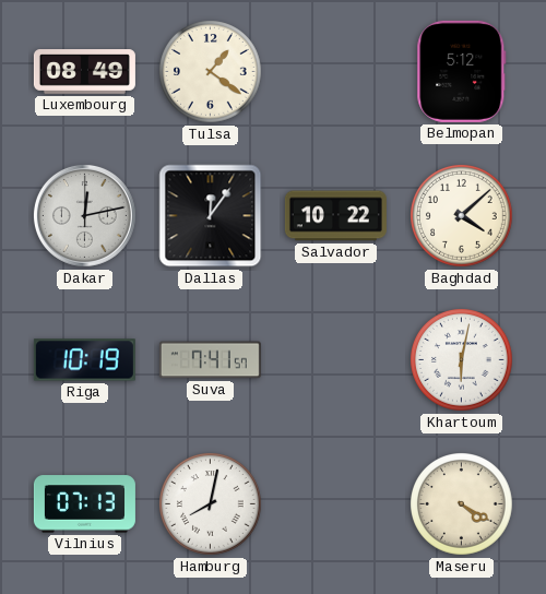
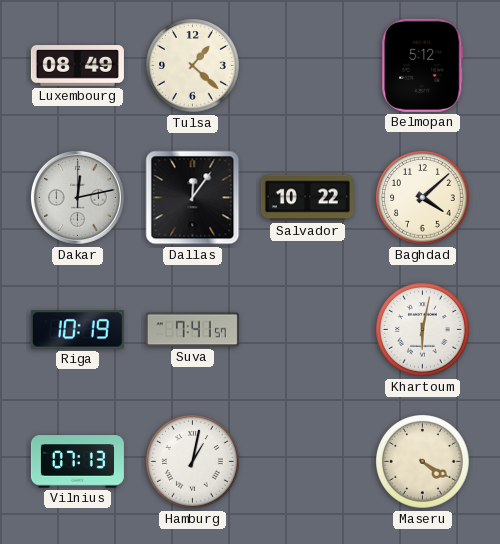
Tulsa: 1:21 -> 1:22
Hamburg: 8:02 -> 1:02
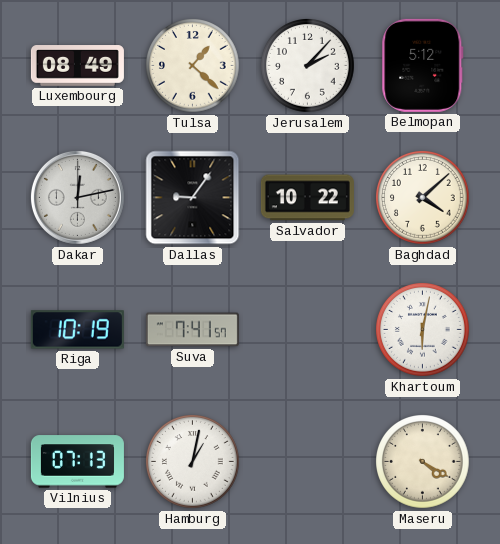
Jerusalem: none -> 2:07
Dallas: 12:06 -> 9:06
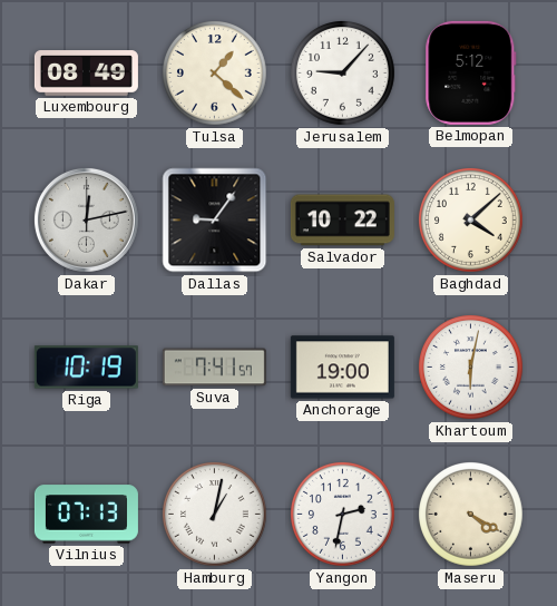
Jerusalem: 2:07 -> 9:07
Anchorage: none -> 19:00
Yangon: none -> 2:32
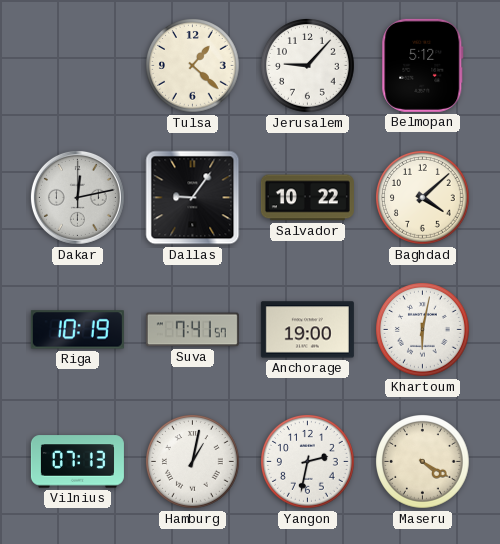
Luxembourg: 08:49 -> none
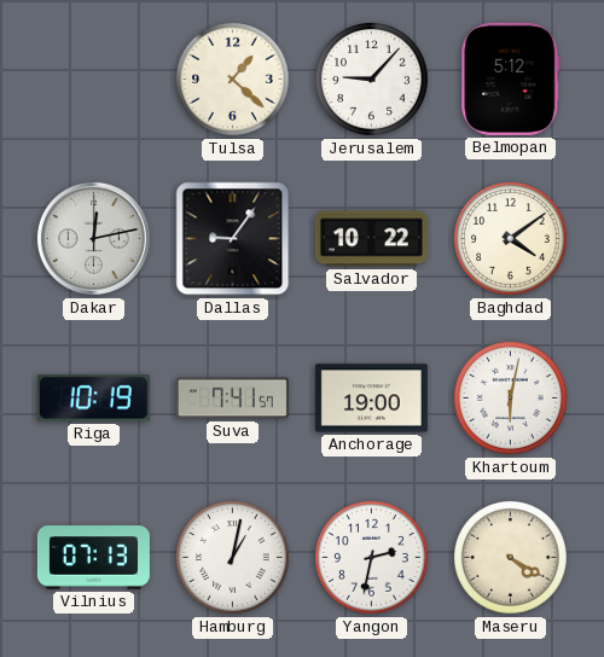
Baghdad: 4:08 -> 4:09
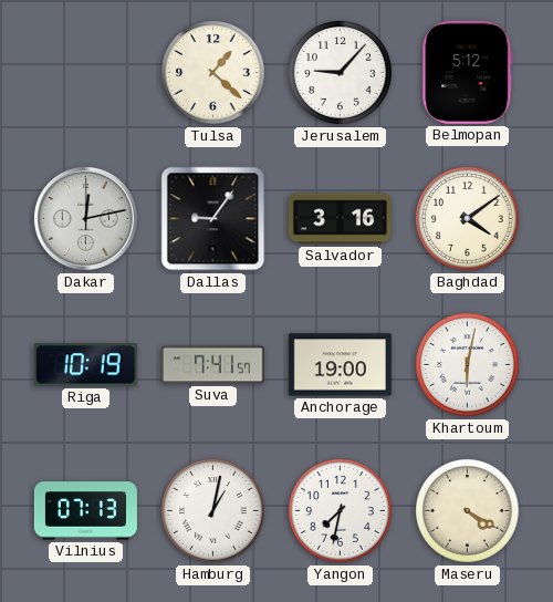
Salvador: 10:22 -> 3:16
Yangon: 2:32 -> 7:32
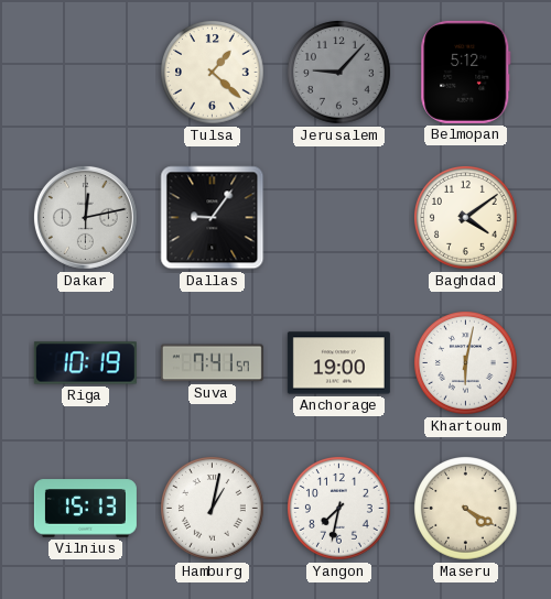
Jerusalem dial: white -> grey
Salvador: 3:16 -> none
Vilnius: 07:13 -> 15:13
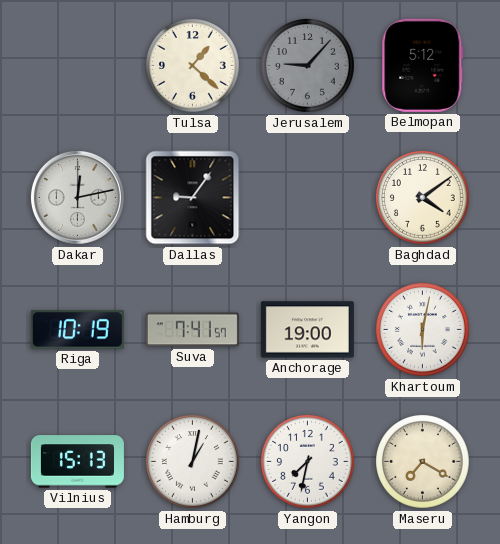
Maseru: 4:20 -> 7:20
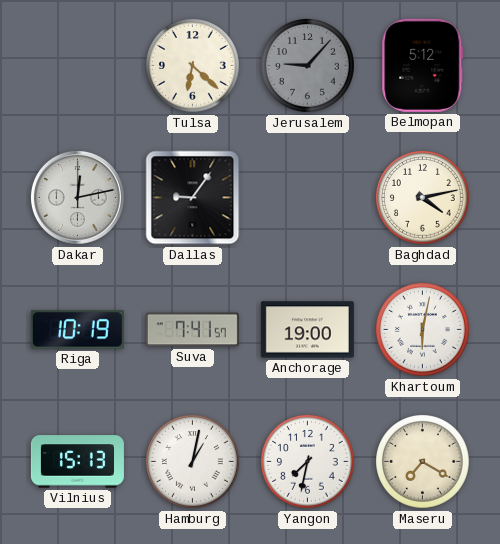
Tulsa: 1:22 -> 6:22
Baghdad: 4:09 -> 4:13
